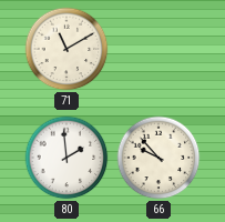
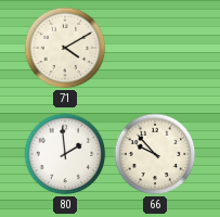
71: 11:10 -> 4:10
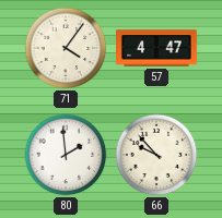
71: 4:10 -> 4:06
57: none -> 4:47
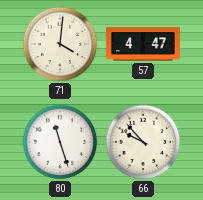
71: 4:06 -> 4:01
80: 1:59 -> 11:27
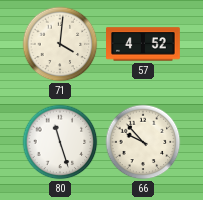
57: 4:47 -> 4:52
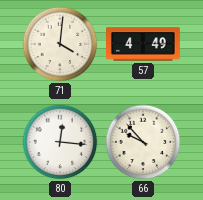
57: 4:52 -> 4:49
80: 11:27 -> 12:16
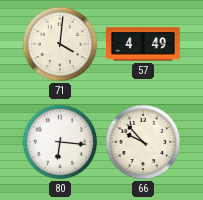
80: 12:16 -> 6:16
